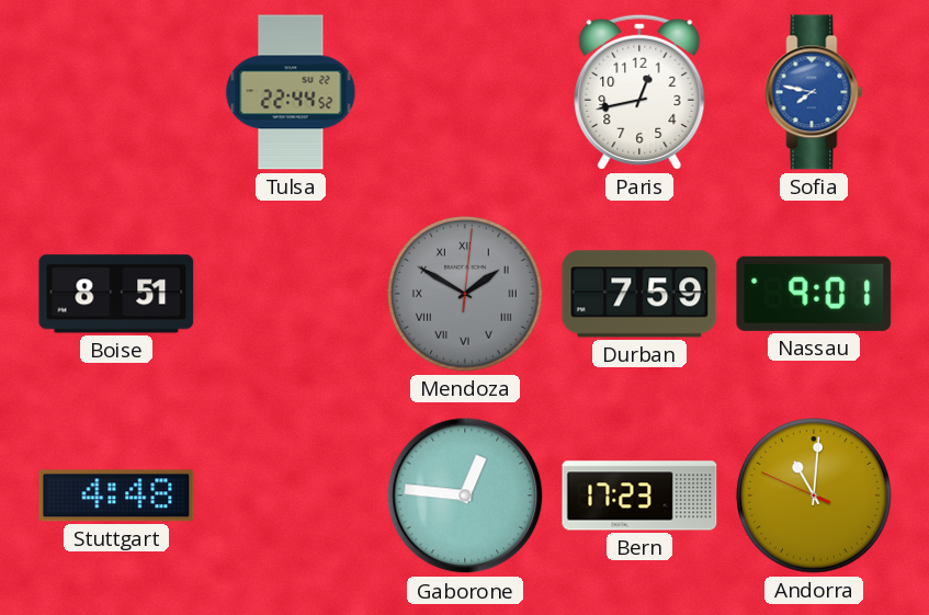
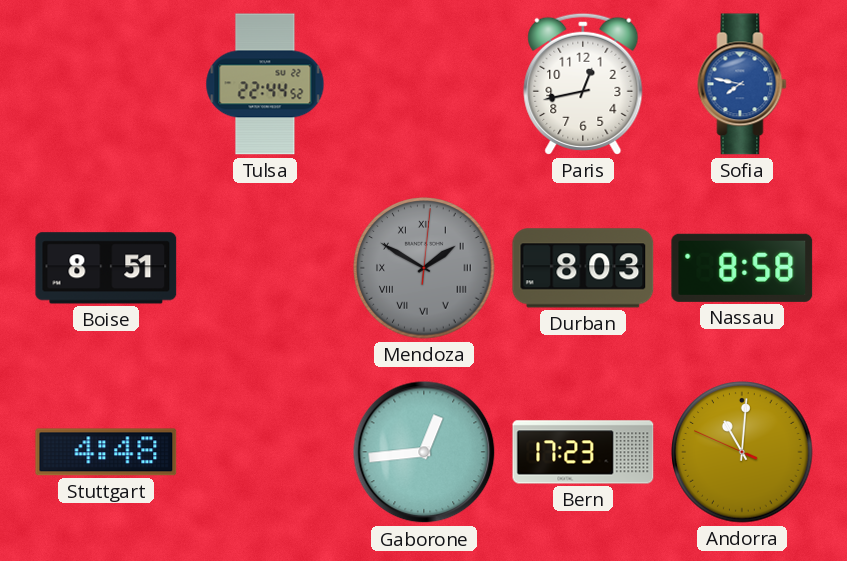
Durban: 7:59 -> 8:03
Nassau: 9:01 -> 8:58
Gaborone: 12:46 -> 12:44
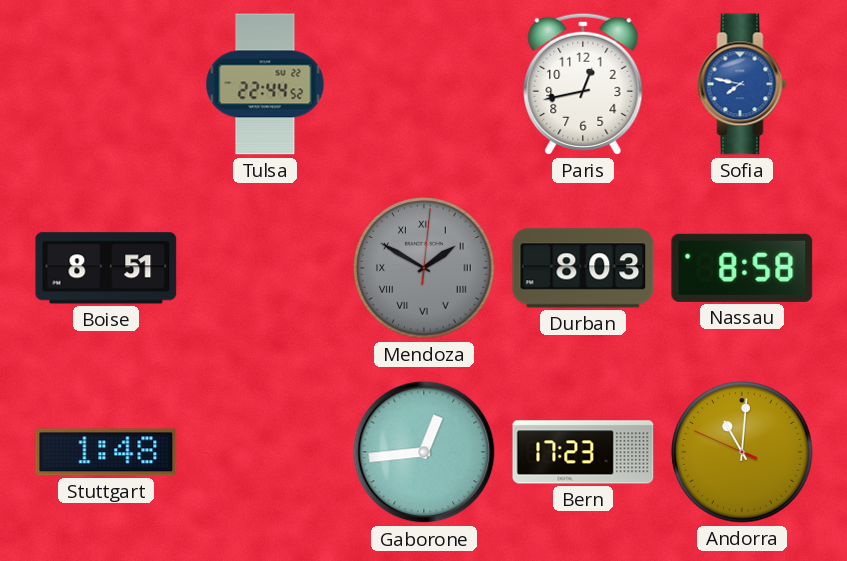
Stuttgart: 4:48 -> 1:48
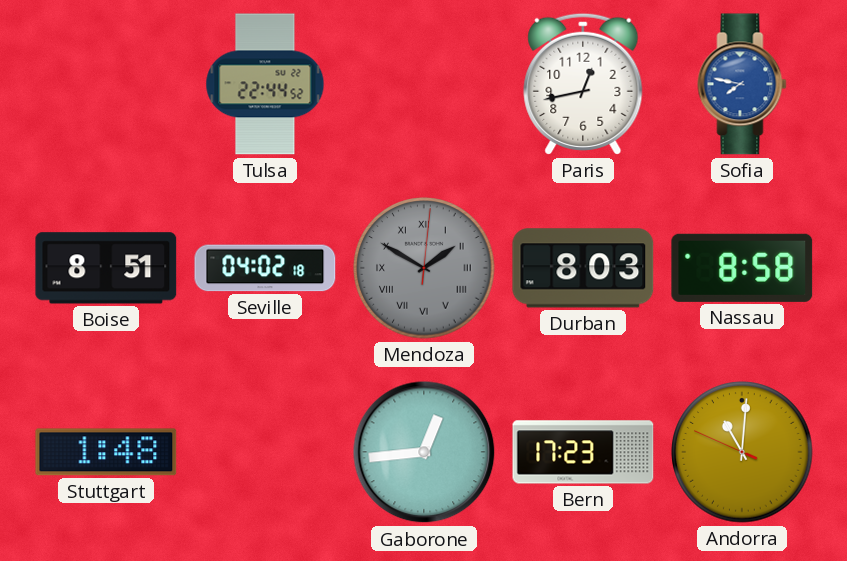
Seville: none -> 04:02
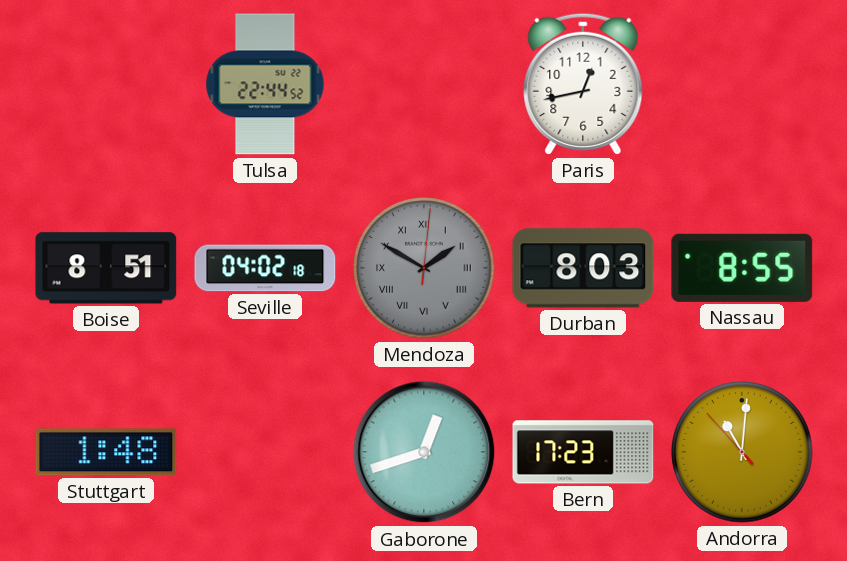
Sofia: 7:47 -> none
Nassau: 8:58 -> 8:55
Gaborone: 12:44 -> 12:42
Andorra: 11:00:49 -> 11:00:53
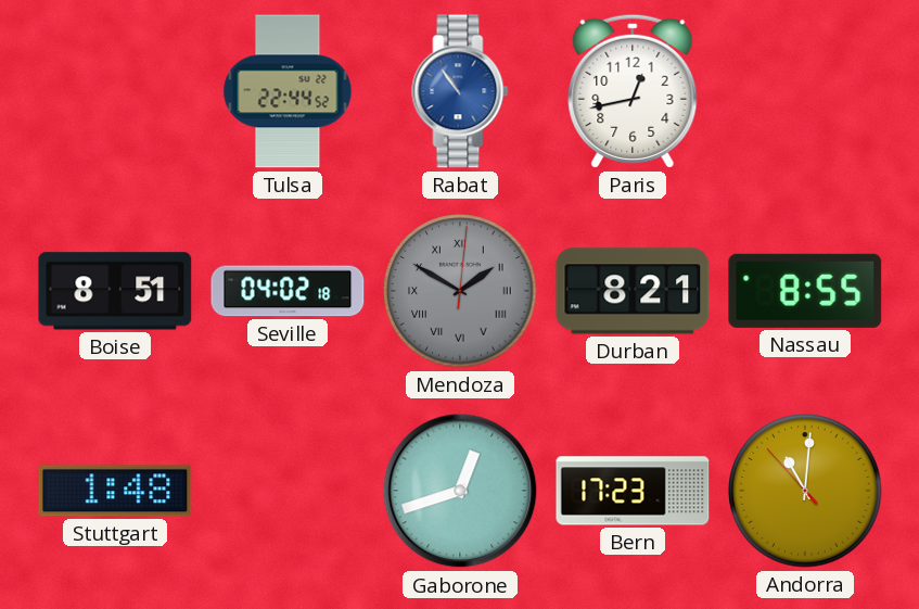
Rabat: none -> 10:54
Durban: 8:03 -> 8:21
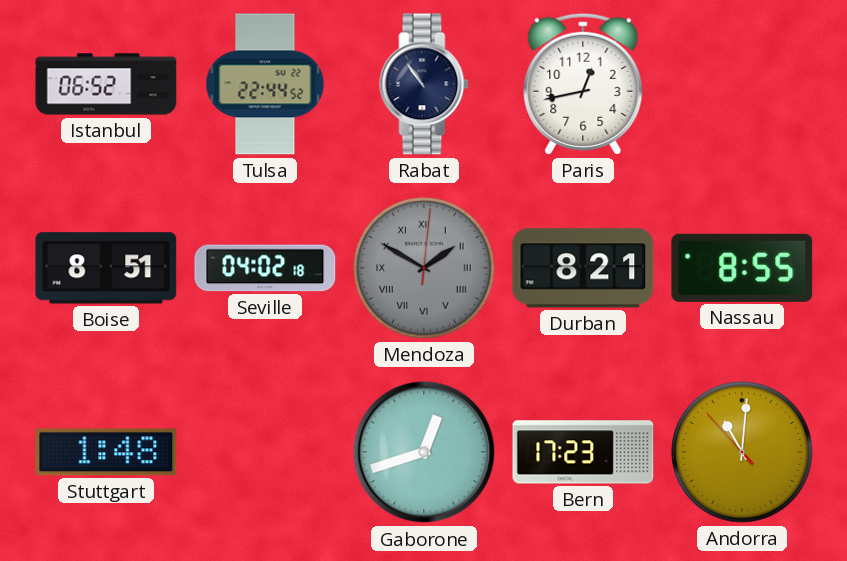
Istanbul: none -> 06:52
Rabat dial: blue -> navy
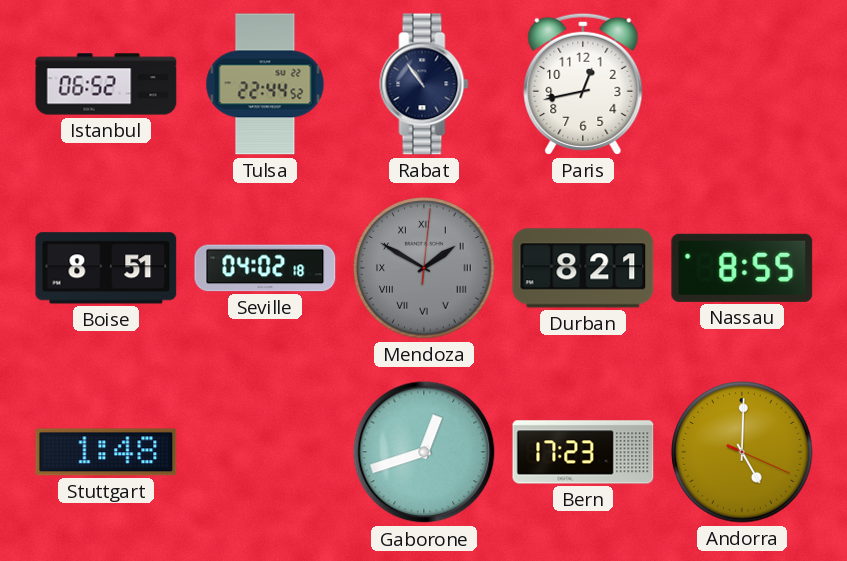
Andorra: 11:00 -> 5:00
